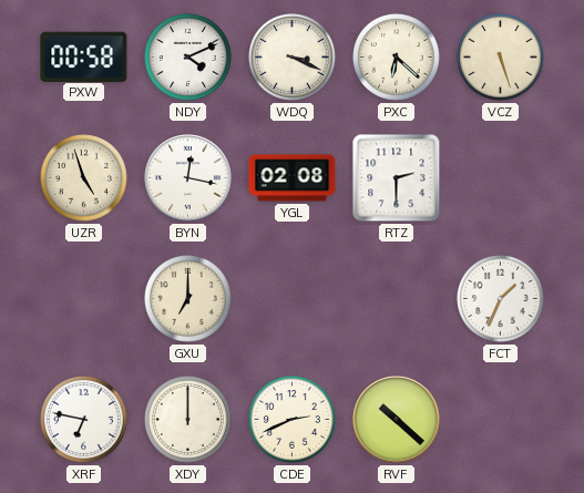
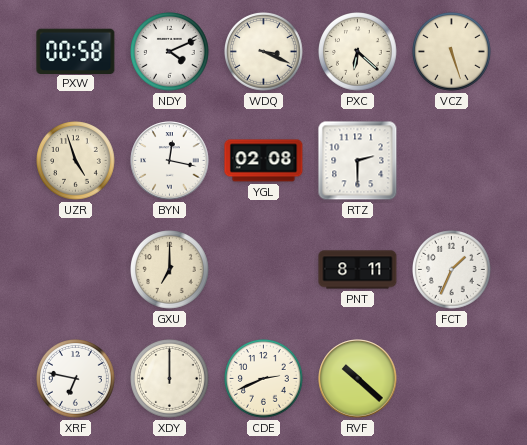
PNT: none -> 8:11
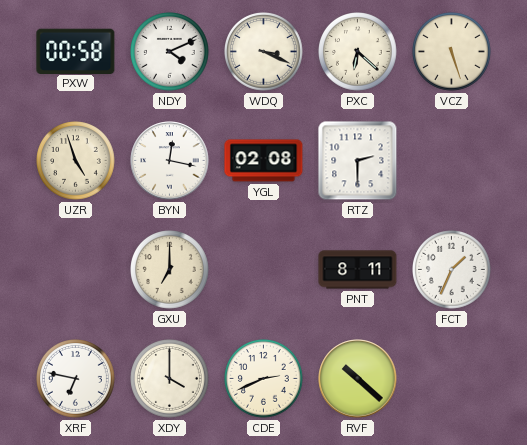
XDY: 12:00 -> 4:00
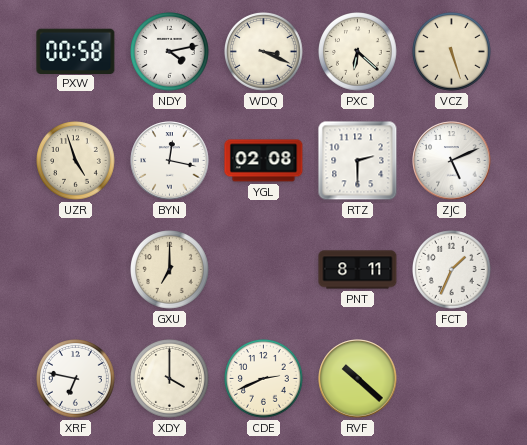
NDY: 4:11 -> 4:13
ZJC: none -> 5:11
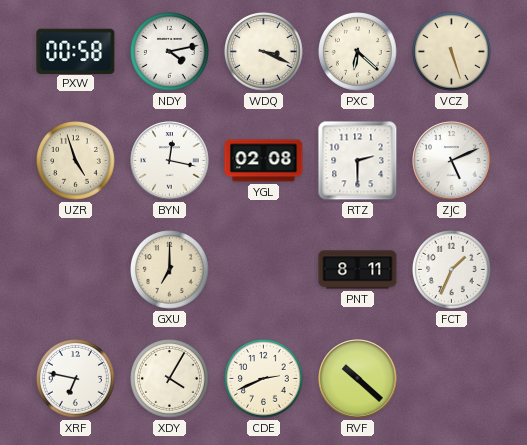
XDY: 4:00 -> 4:05
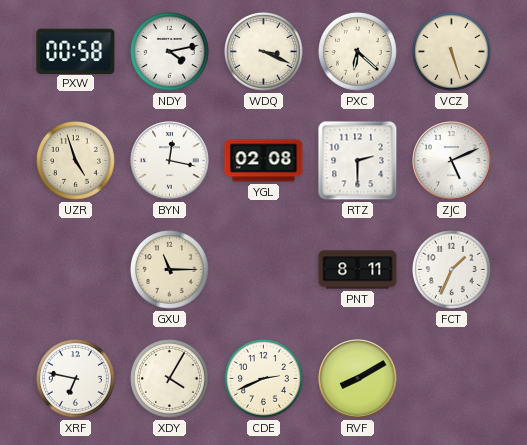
GXU: 7:00 -> 11:15
RVF: 10:22 -> 8:10
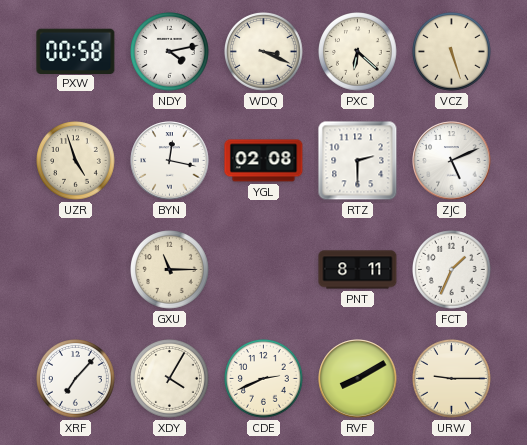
XRF: 6:47 -> 7:07
URW: none -> 9:15
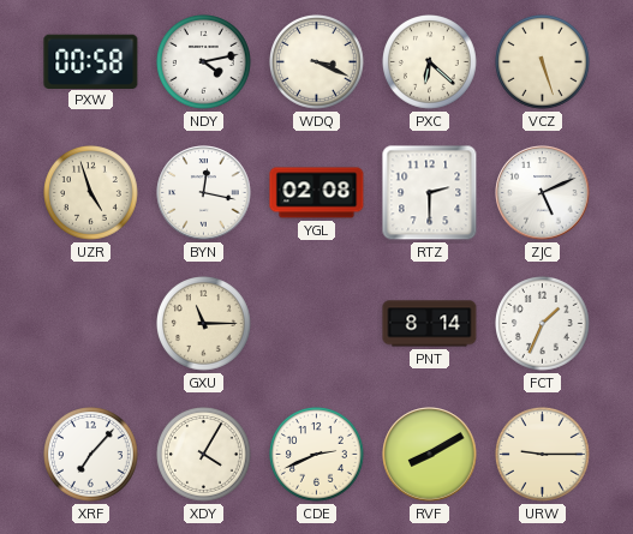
PNT: 8:11 -> 8:14
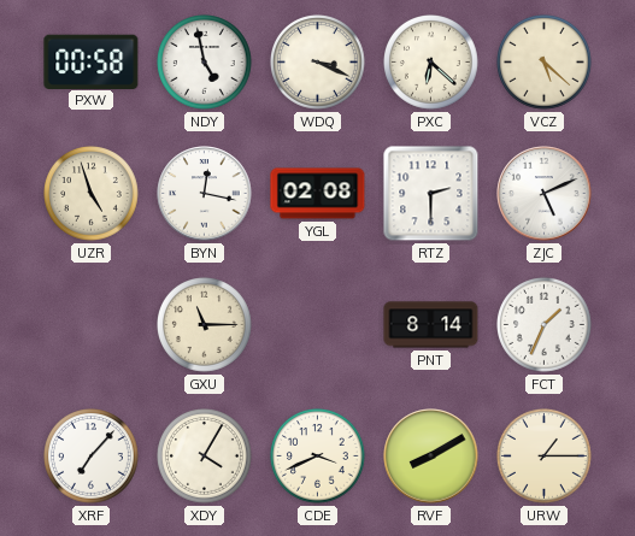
NDY: 4:13 -> 4:58
VCZ: 5:27 -> 5:22
CDE: 2:41 -> 3:41
URW: 9:15 -> 1:15
